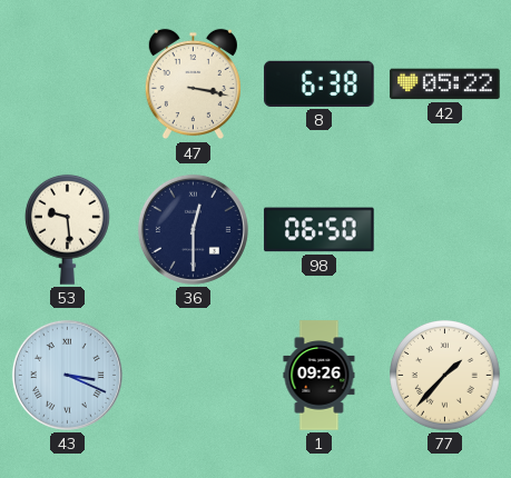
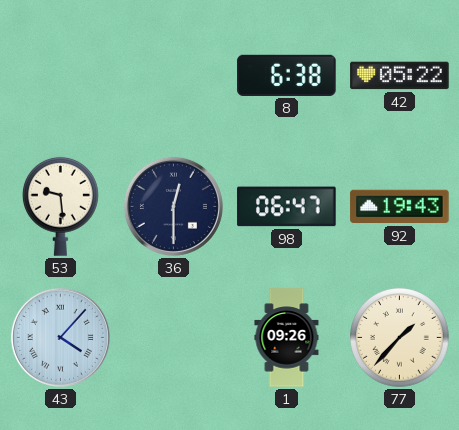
47: 3:17 -> none
98: 06:50 -> 06:47
92: none -> 19:43
43: 3:19 -> 4:07
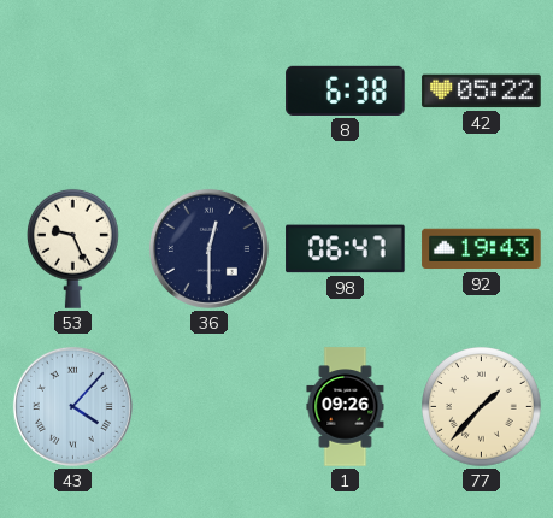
53: 9:29 -> 9:26
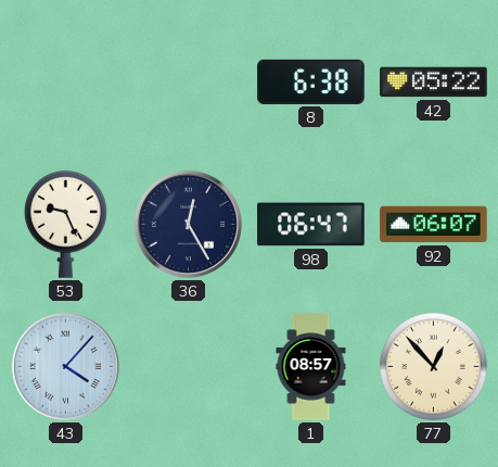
36: 12:30 -> 12:25
92: 19:43 -> 06:07
1: 09:26 -> 08:57
77: 1:37 -> 12:53
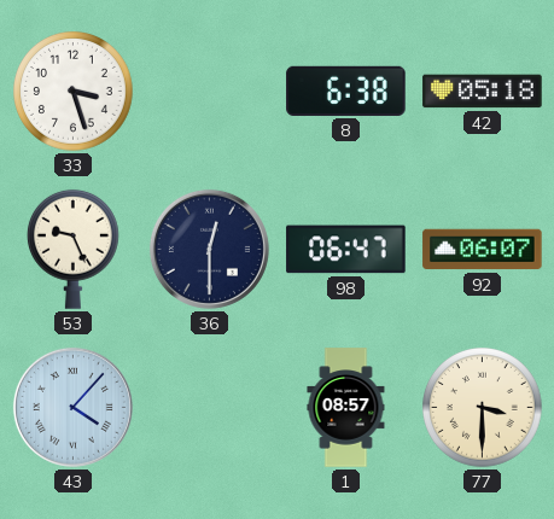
33: none -> 3:27
42: 05:22 -> 05:18
36: 12:25 -> 12:30
77: 12:53 -> 3:30
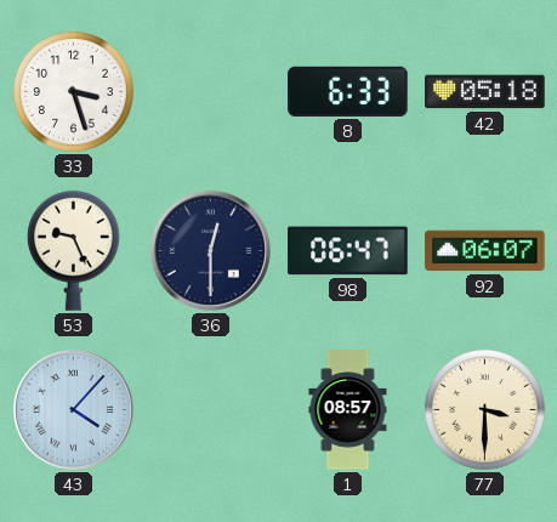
8: 6:38 -> 6:33
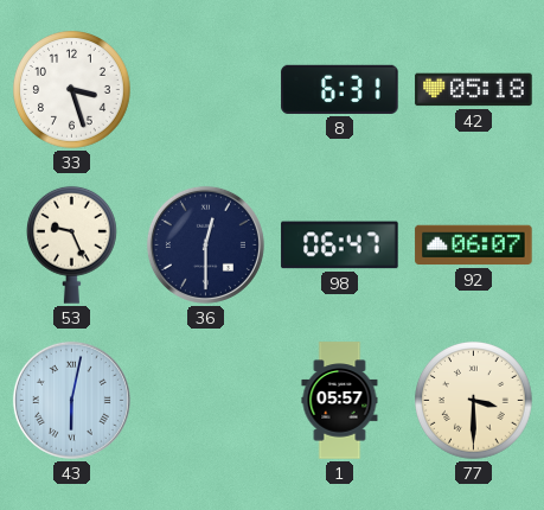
8: 6:33 -> 6:31
43: 4:07 -> 6:02
1: 08:57 -> 05:57
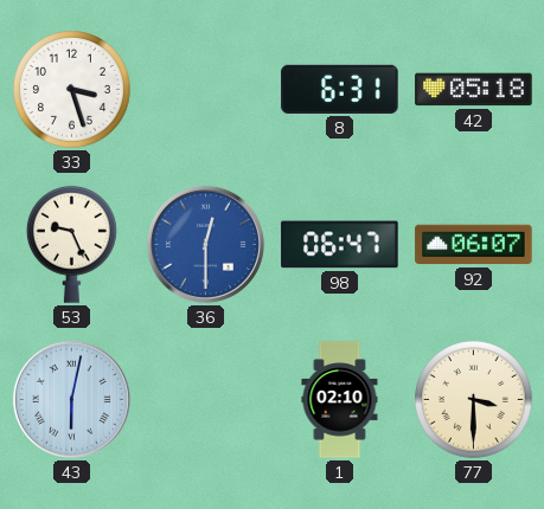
36 dial: navy -> blue
1: 05:57 -> 02:10
